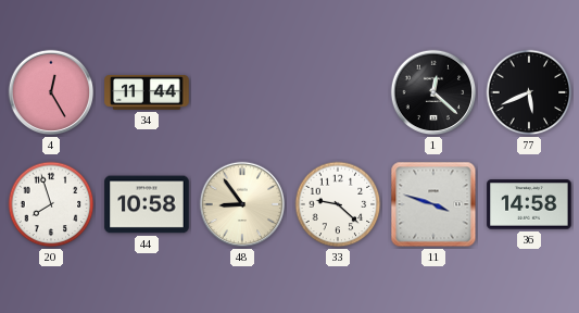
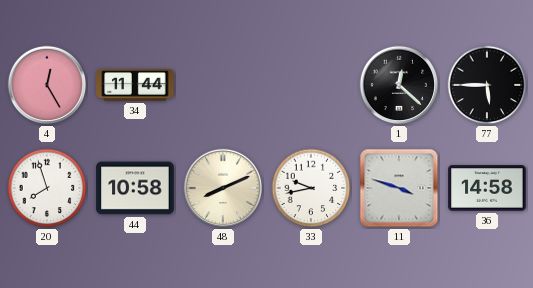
77: 5:41 -> 5:45
48: 8:54 -> 8:11
33: 9:22 -> 9:43
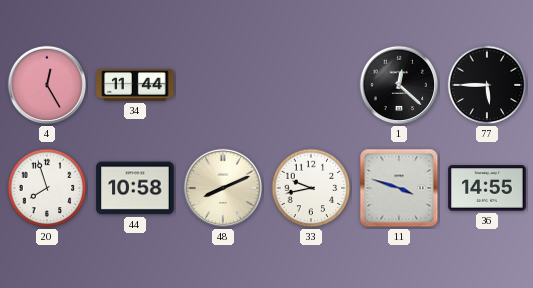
36: 14:58 -> 14:55
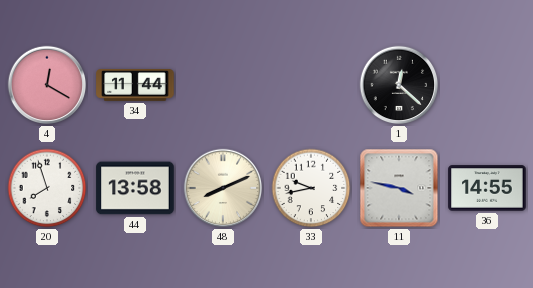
4: 12:25 -> 12:20
77: 5:45 -> none
44: 10:58 -> 13:58
11: 3:48 -> 3:47
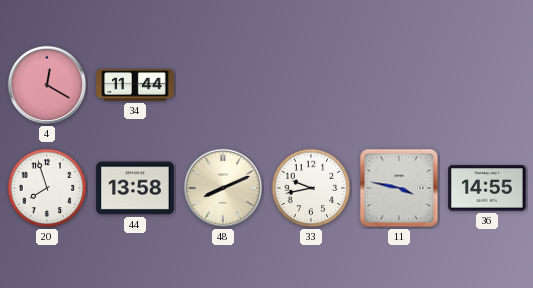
1: 12:22 -> none
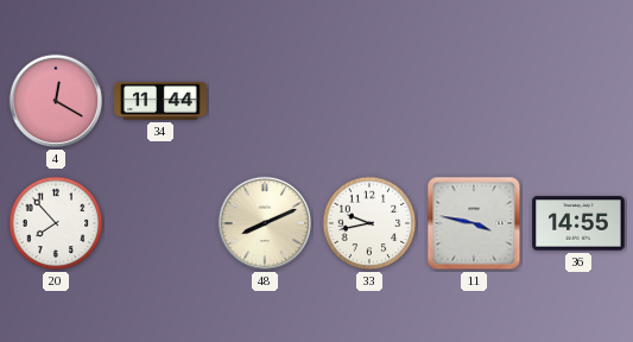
20: 7:57 -> 7:53
44: 13:58 -> none
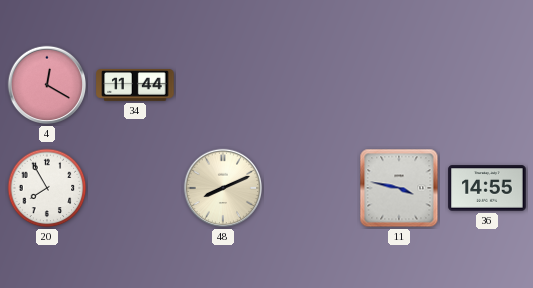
20: 7:53 -> 7:55
33: 9:43 -> none
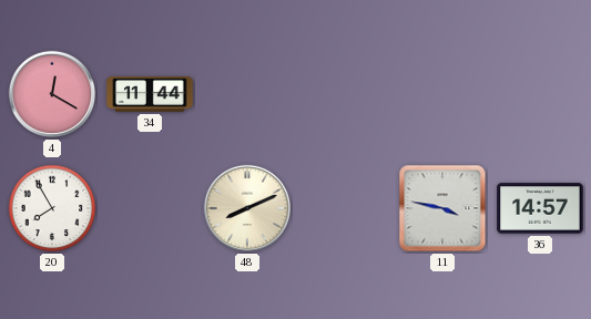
36: 14:55 -> 14:57
